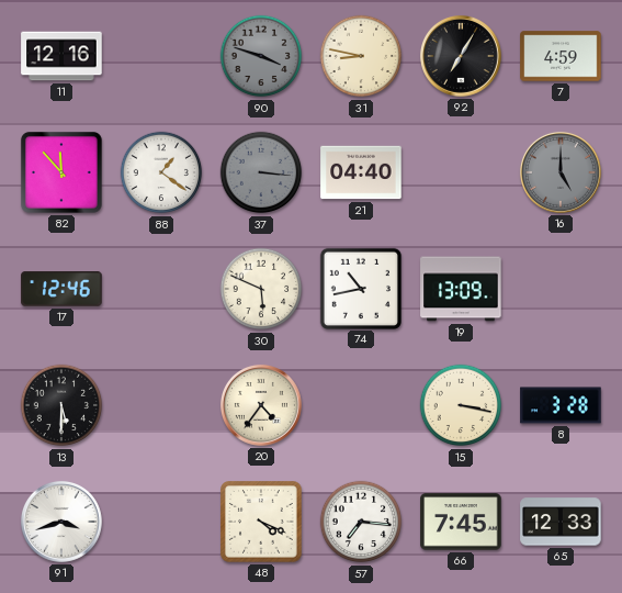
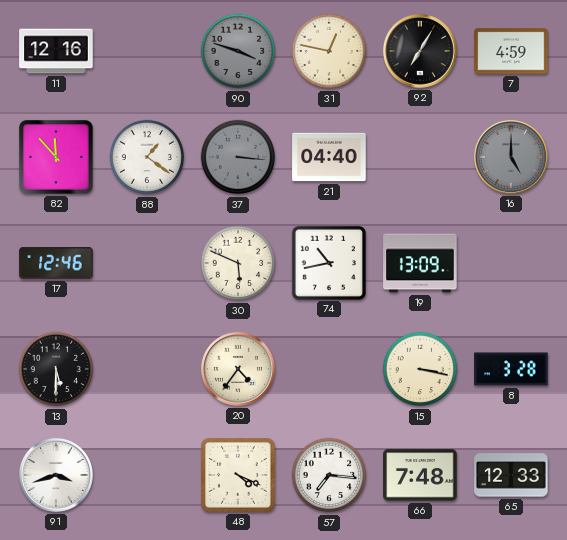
31: 8:47 -> 12:47
66: 7:45 -> 7:48
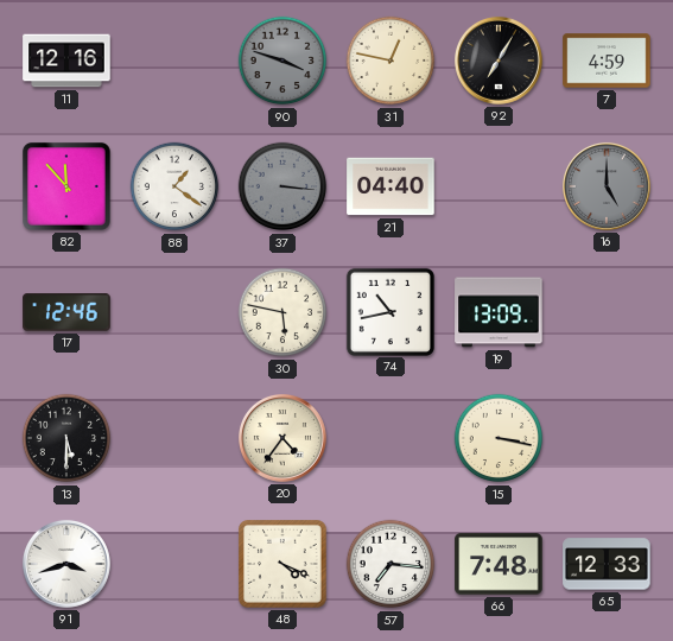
30: 5:49 -> 5:47
8: 3:28 -> none
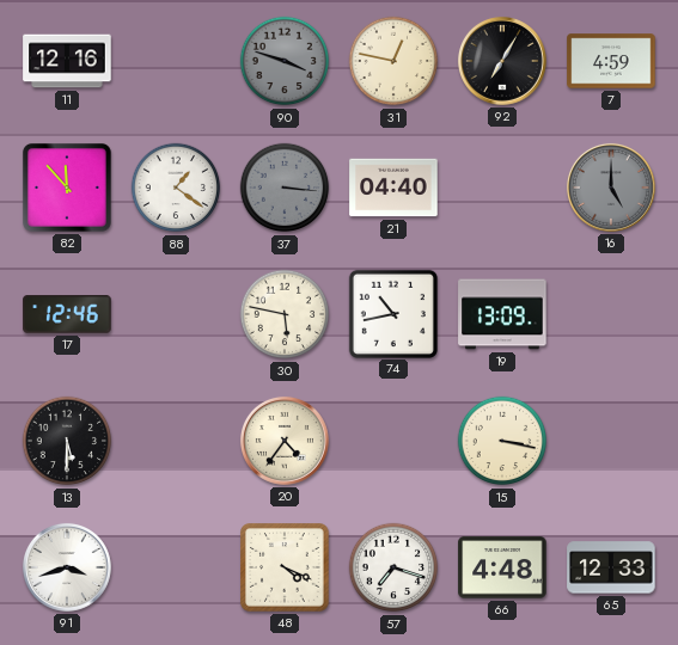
57: 7:16 -> 7:18
66: 7:48 -> 4:48
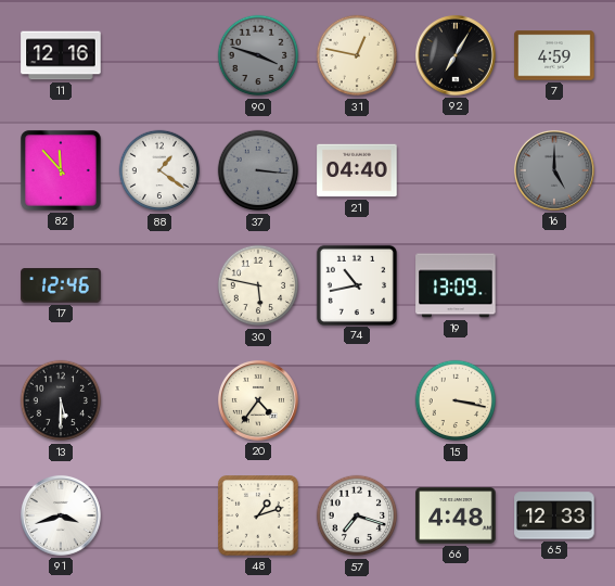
48: 4:19 -> 1:12
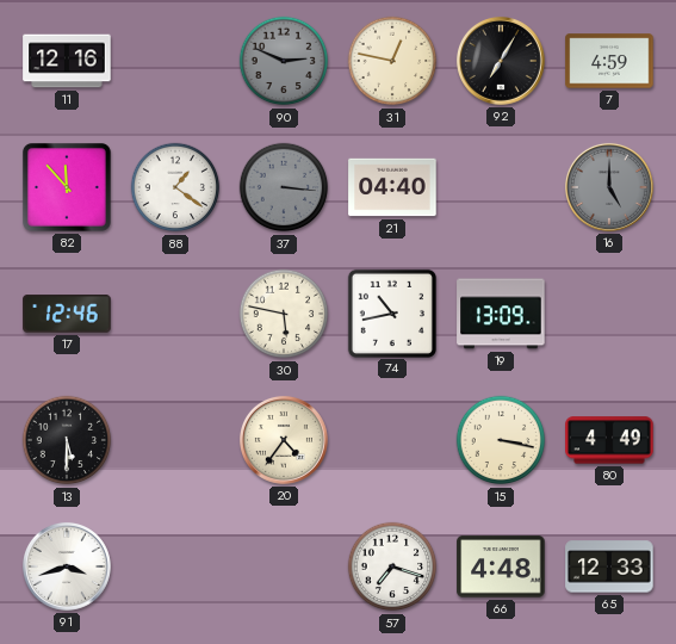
90: 3:48 -> 2:49
80: none -> 4:49
48: 1:12 -> none
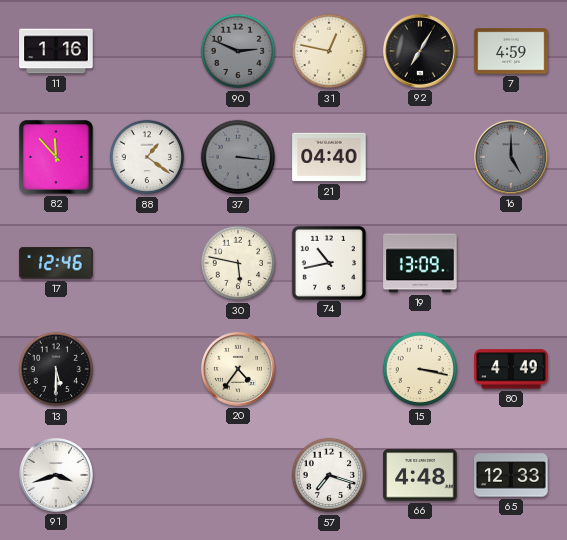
11: 12:16 -> 1:16
